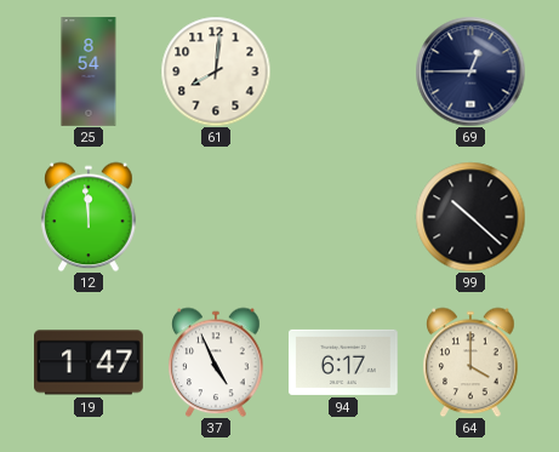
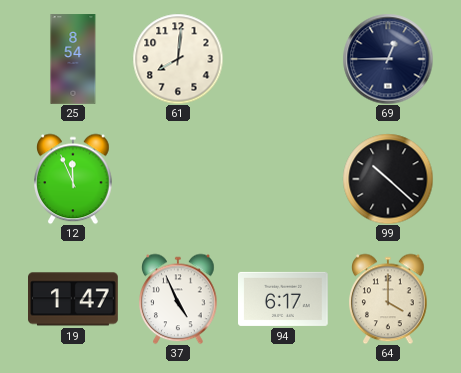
12: 11:59 -> 11:56
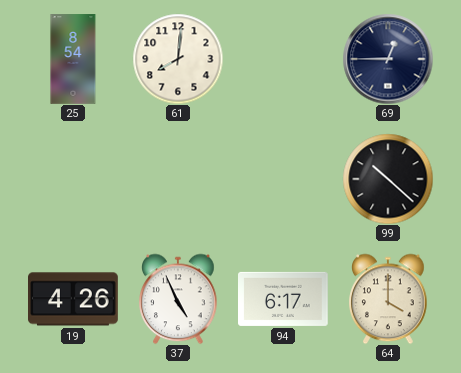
12: 11:56 -> none
19: 1:47 -> 4:26
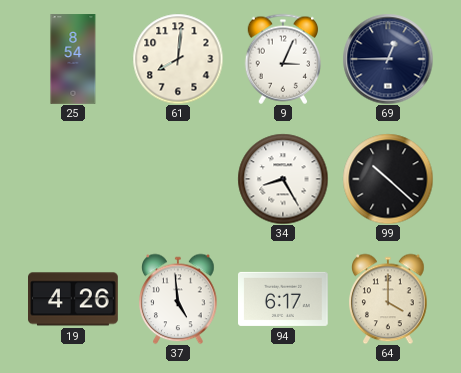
9: none -> 3:04
34: none -> 8:25
37: 4:56 -> 4:59
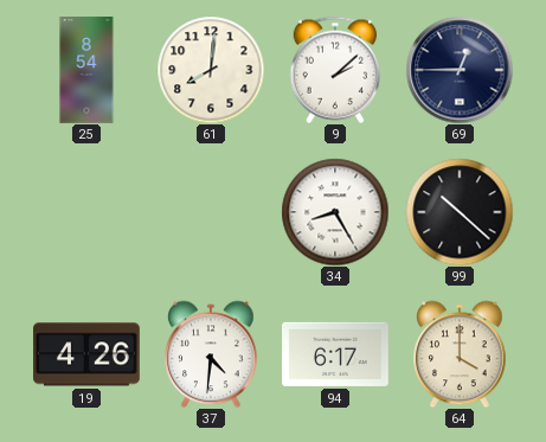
9: 3:04 -> 2:08
37: 4:59 -> 4:31
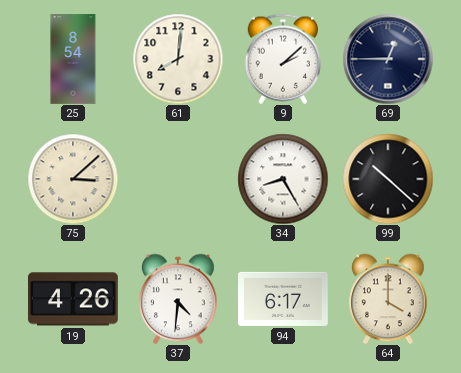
75: none -> 3:08
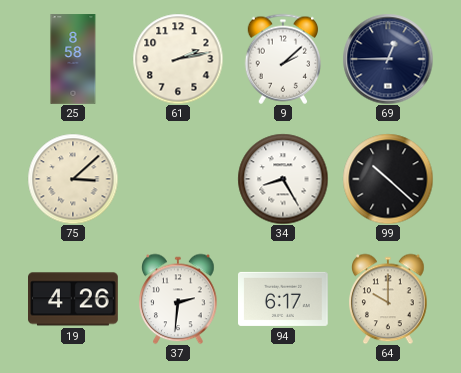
25: 8:54 -> 8:58
61: 8:01 -> 2:13
37: 4:31 -> 2:31
64: 4:00 -> 10:00
